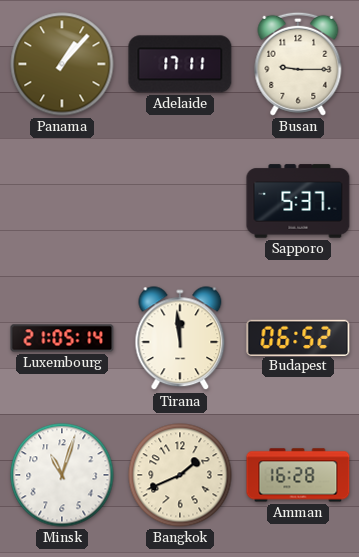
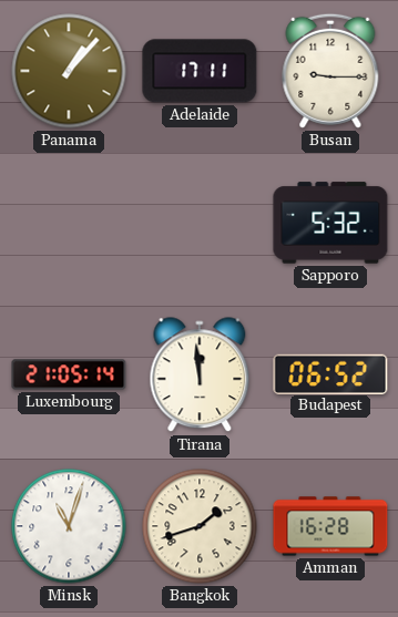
Sapporo: 5:37 -> 5:32
Bangkok: 1:41 -> 1:42
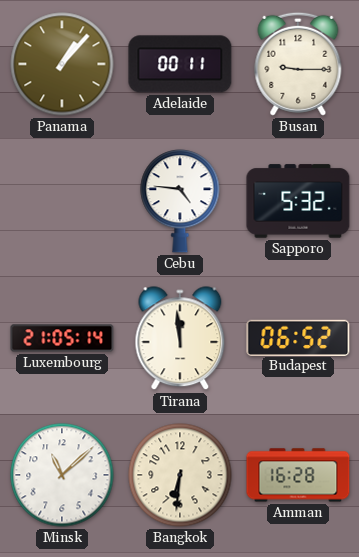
Adelaide: 17:11 -> 00:11
Cebu: none -> 4:46
Minsk: 11:03 -> 11:08
Bangkok: 1:42 -> 6:31
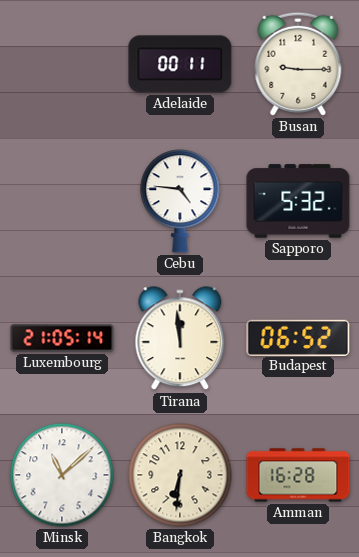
Panama: 1:07 -> none
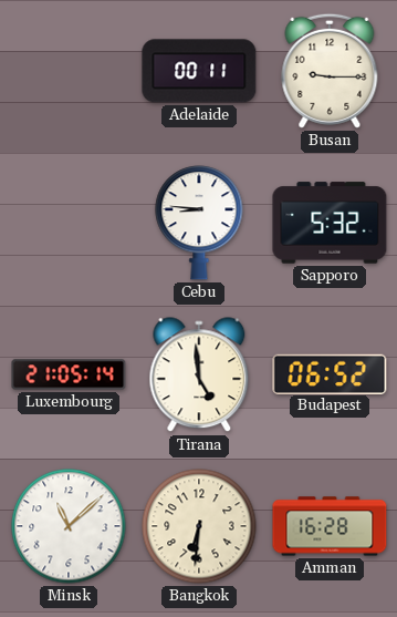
Cebu: 4:46 -> 8:46
Tirana: 11:59 -> 4:59
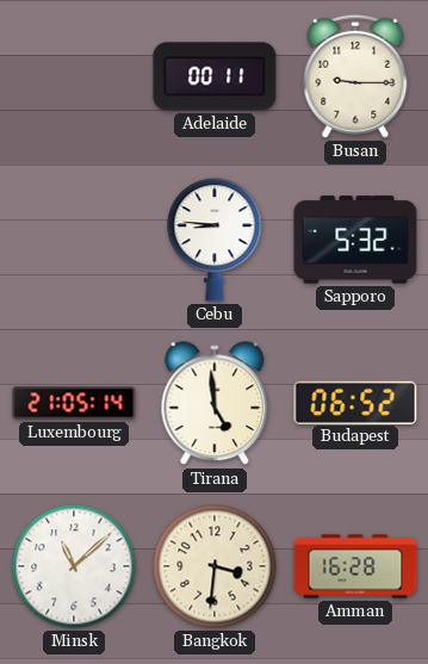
Bangkok: 6:31 -> 3:31
